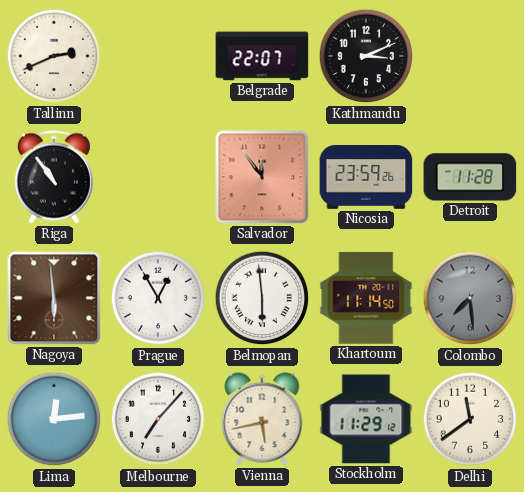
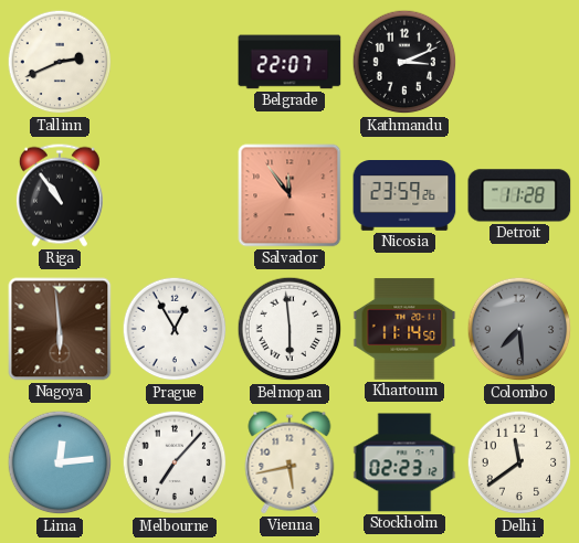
Stockholm: 11:29 -> 02:23
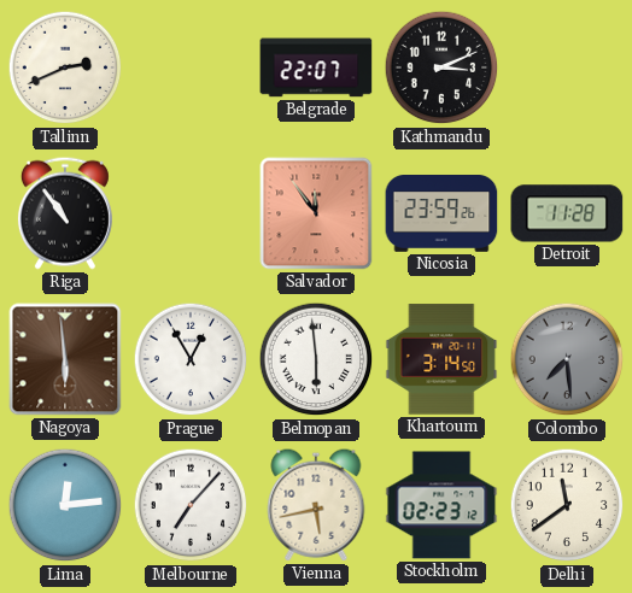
Khartoum: 11:14 -> 3:14
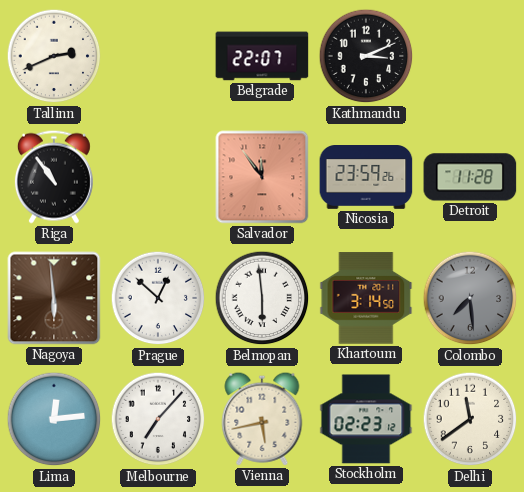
Prague: 12:55 -> 12:52
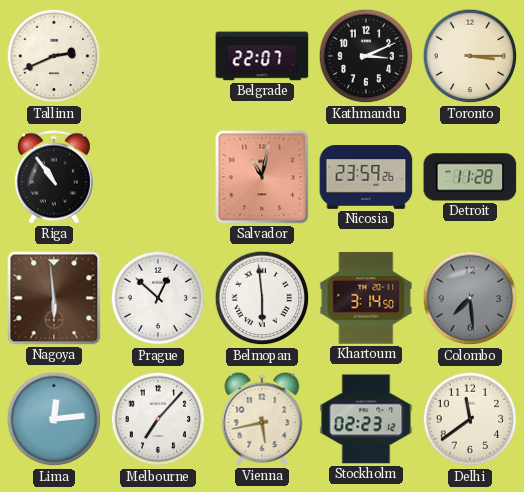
Toronto: none -> 3:15
Salvador: 11:54 -> 11:02
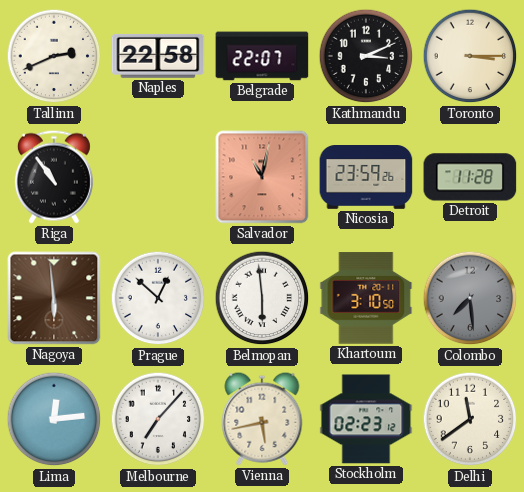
Naples: none -> 22:58
Khartoum: 3:14 -> 3:10
